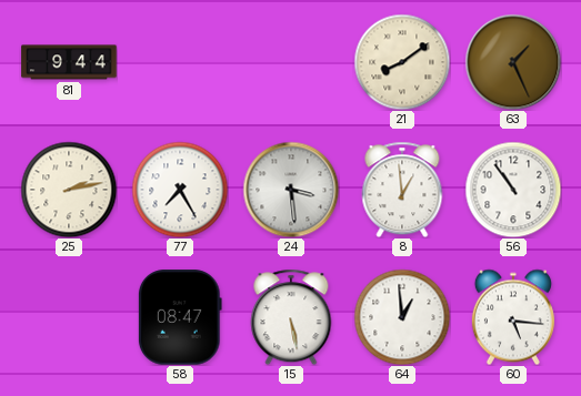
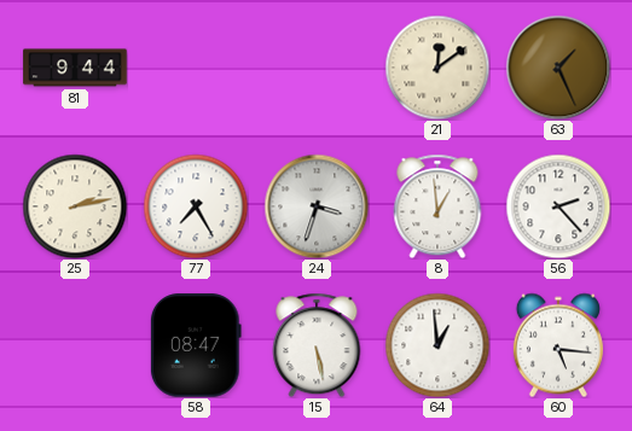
21: 8:09 -> 12:09
24: 3:29 -> 3:33
56: 10:54 -> 2:23
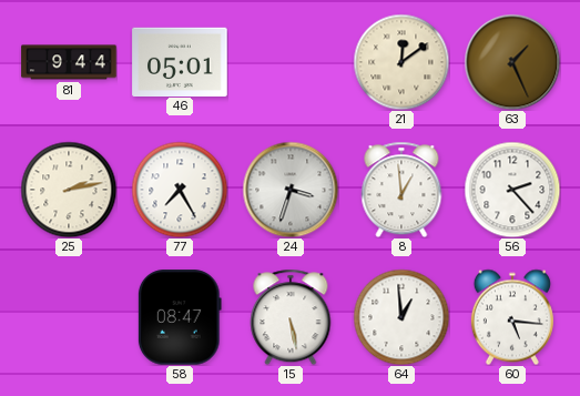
46: none -> 05:01
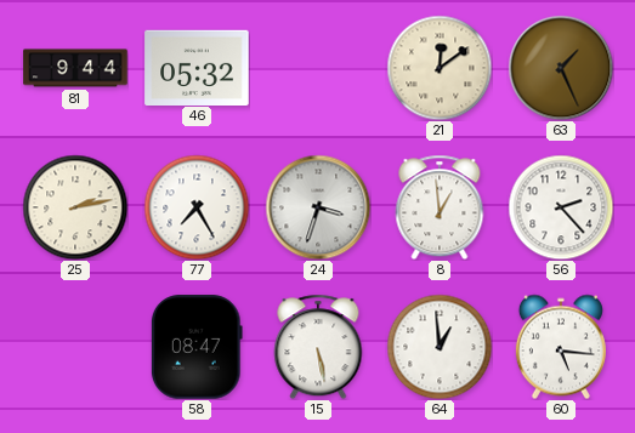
46: 05:01 -> 05:32
